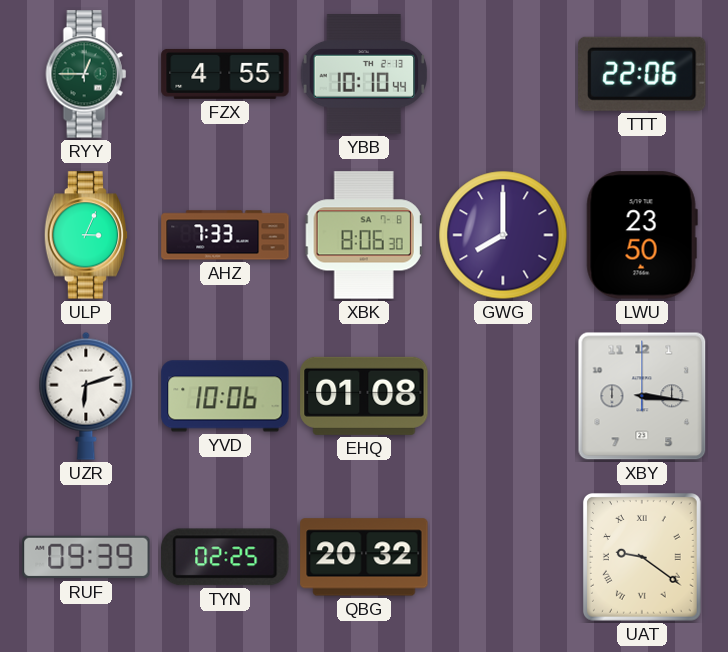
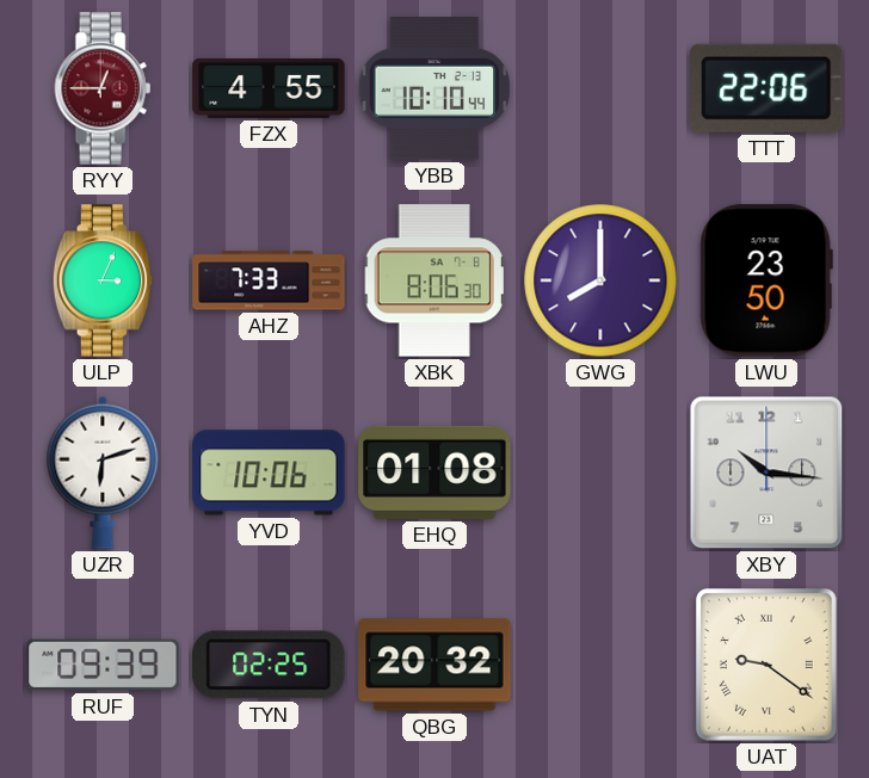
RYY dial: green -> burgundy
XBY: 3:16 -> 10:16
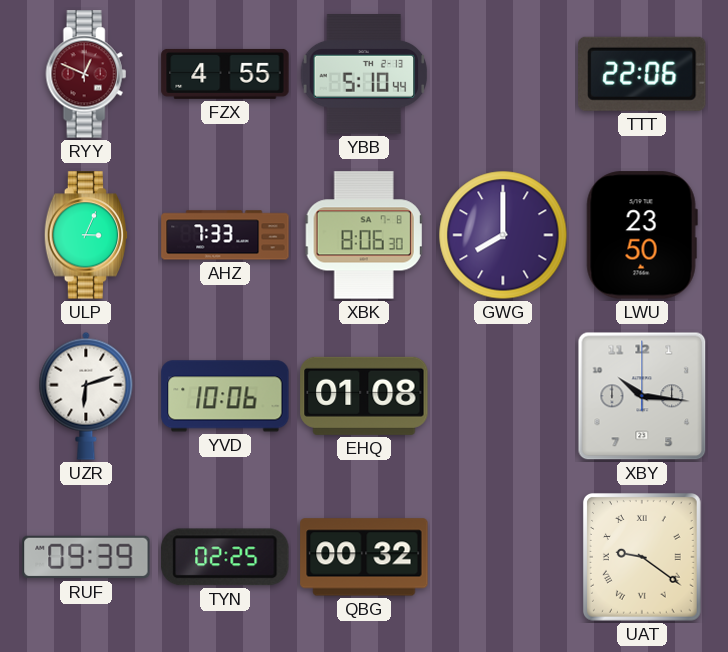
RYY: 12:45 -> 12:49
YBB: 10:10 -> 5:10
QBG: 20:32 -> 00:32
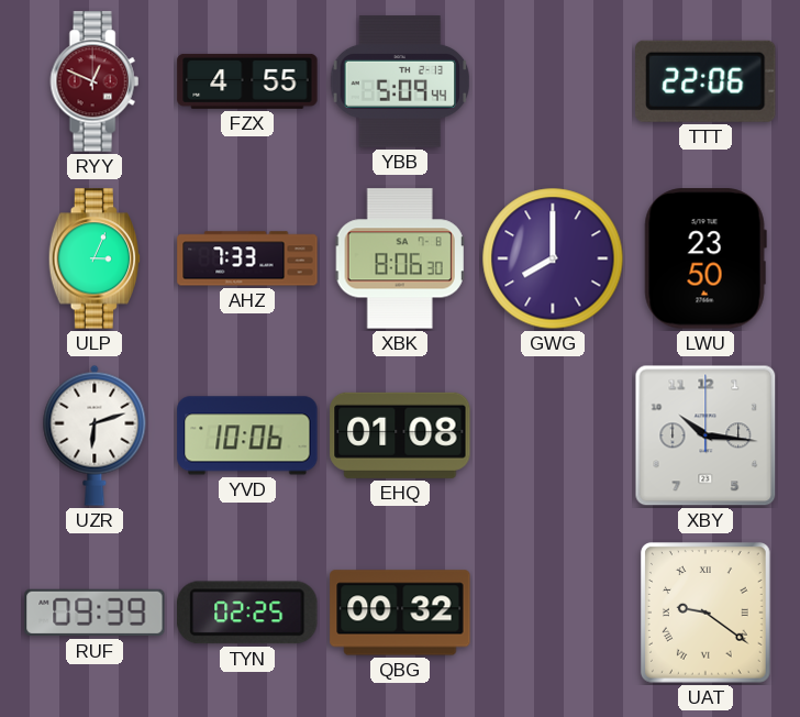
YBB: 5:10 -> 5:09
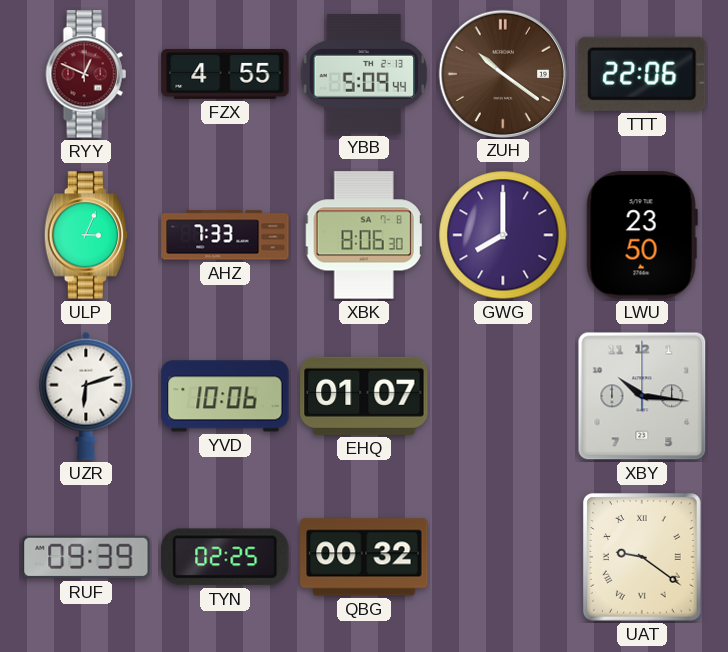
ZUH: none -> 10:21
EHQ: 01:08 -> 01:07
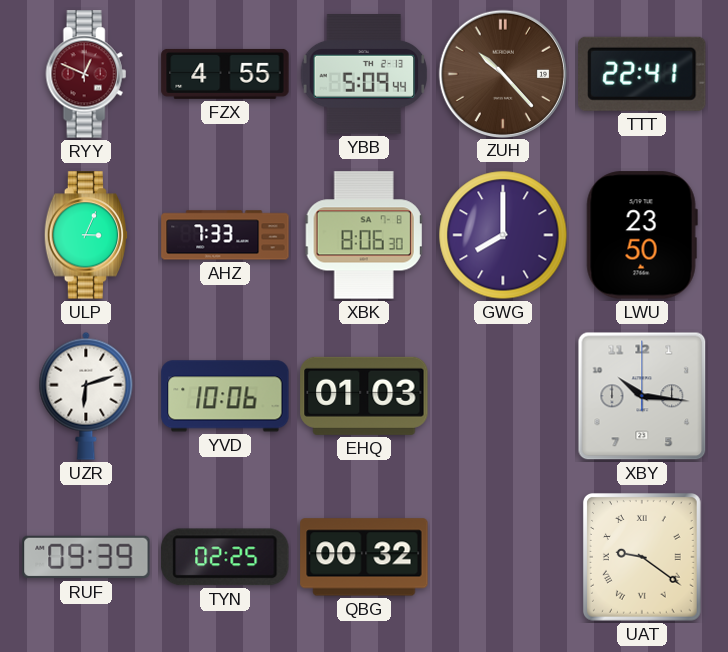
ZUH: 10:21 -> 10:23
TTT: 22:06 -> 22:41
EHQ: 01:07 -> 01:03
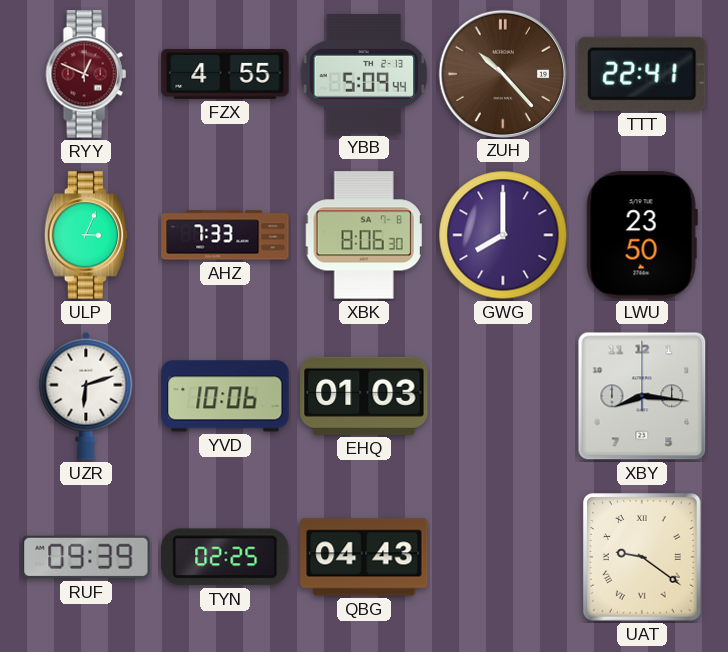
XBY: 10:16 -> 8:16
QBG: 00:32 -> 04:43
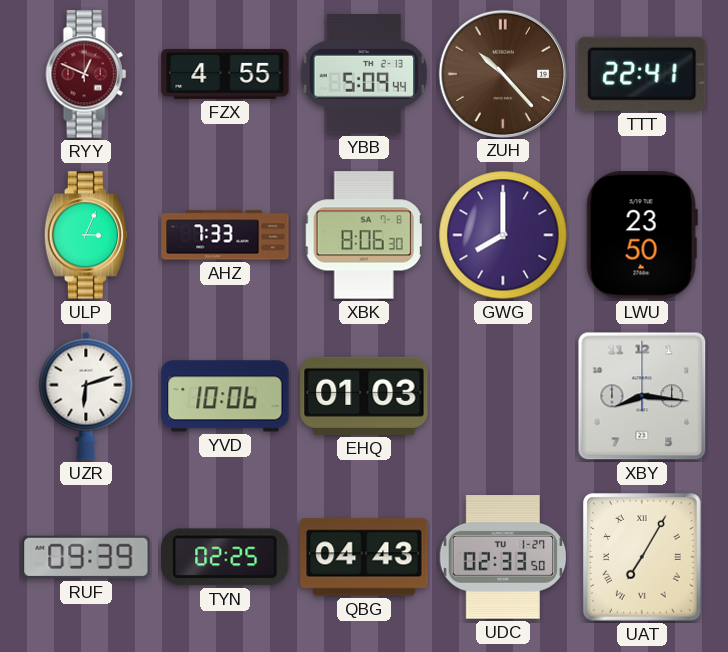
UDC: none -> 02:33
UAT: 9:21 -> 7:05
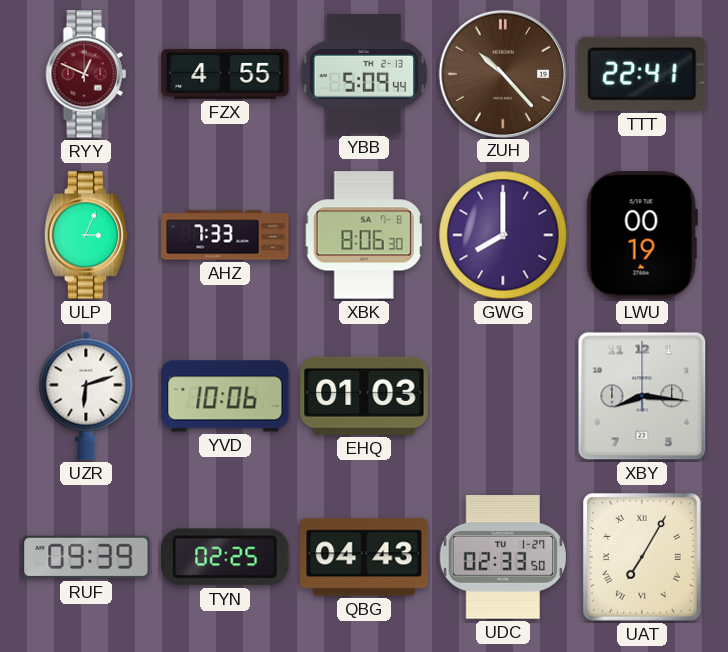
LWU: 23:50 -> 00:19
